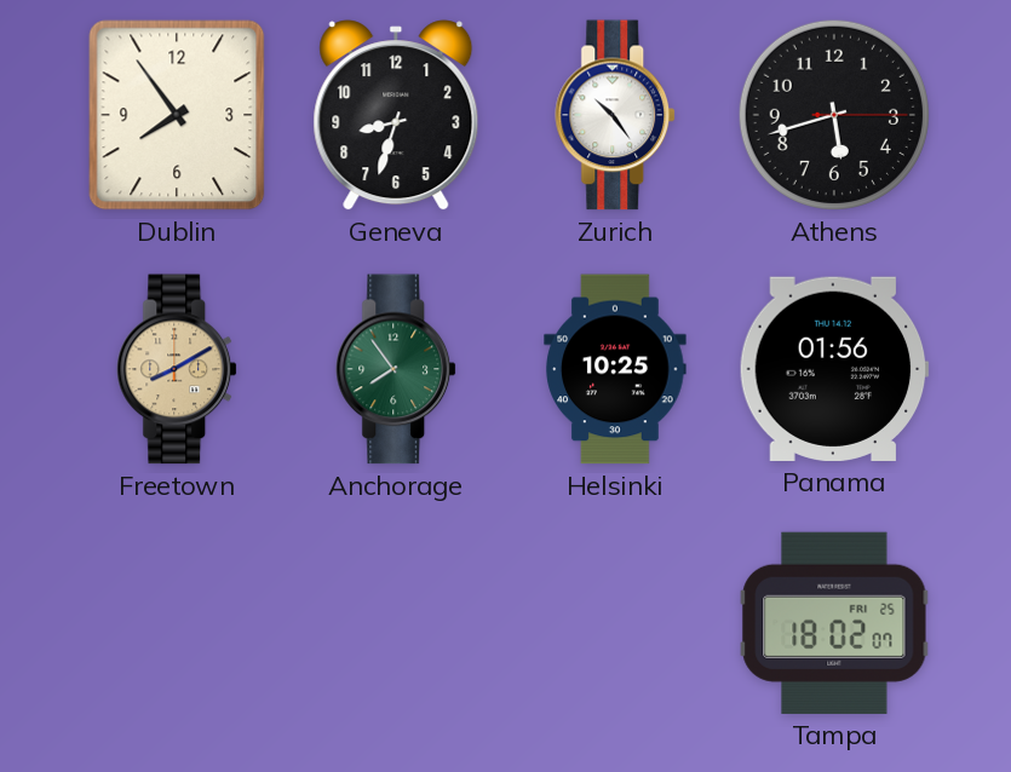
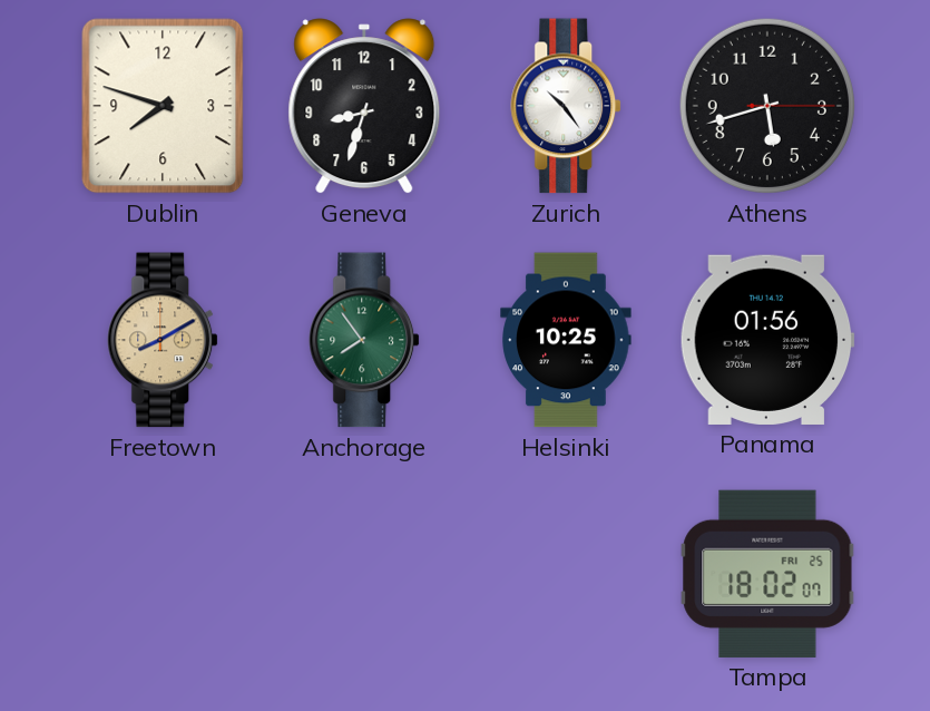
Dublin: 7:54 -> 7:48
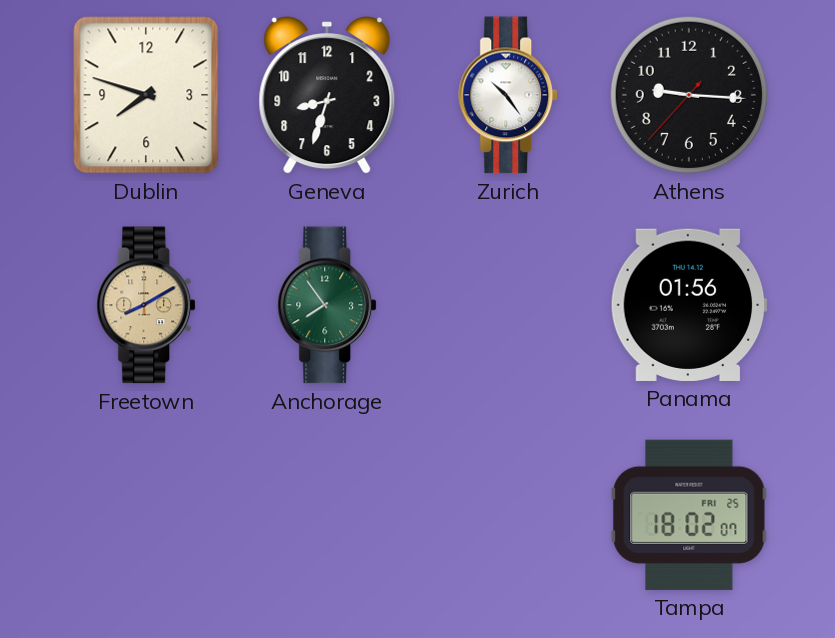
Athens: 5:42 -> 9:15
Helsinki: 10:25 -> none
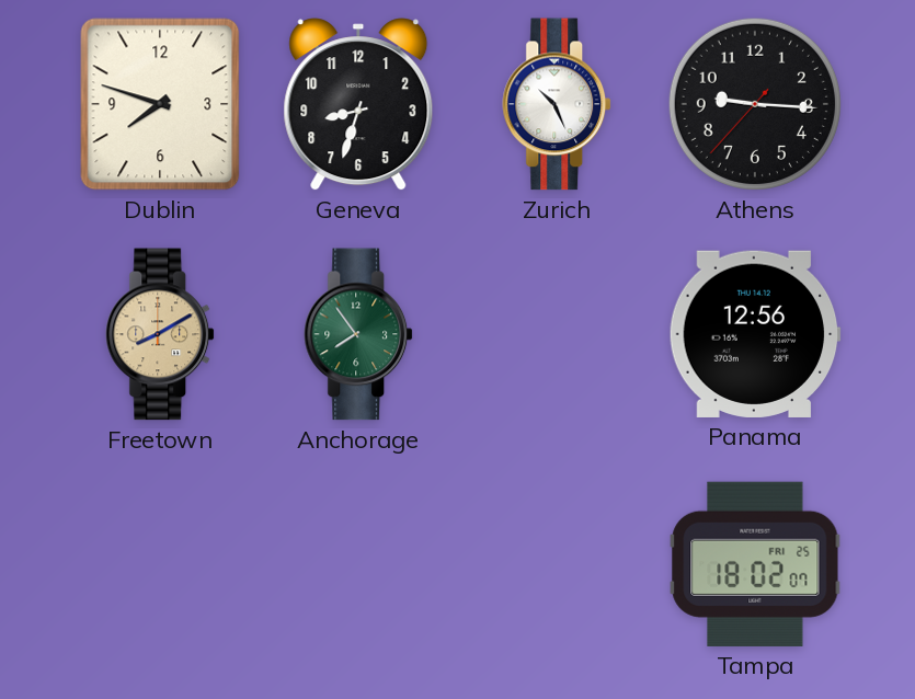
Zurich: 10:24 -> 10:26
Panama: 01:56 -> 12:56
